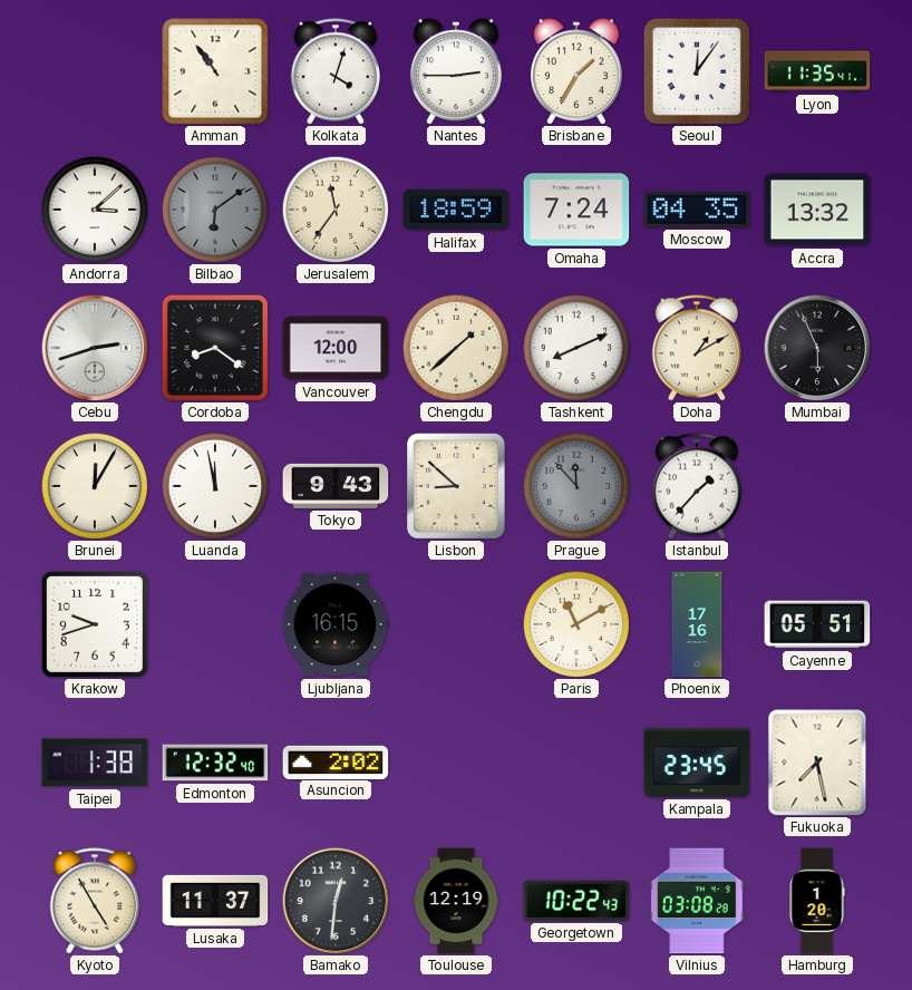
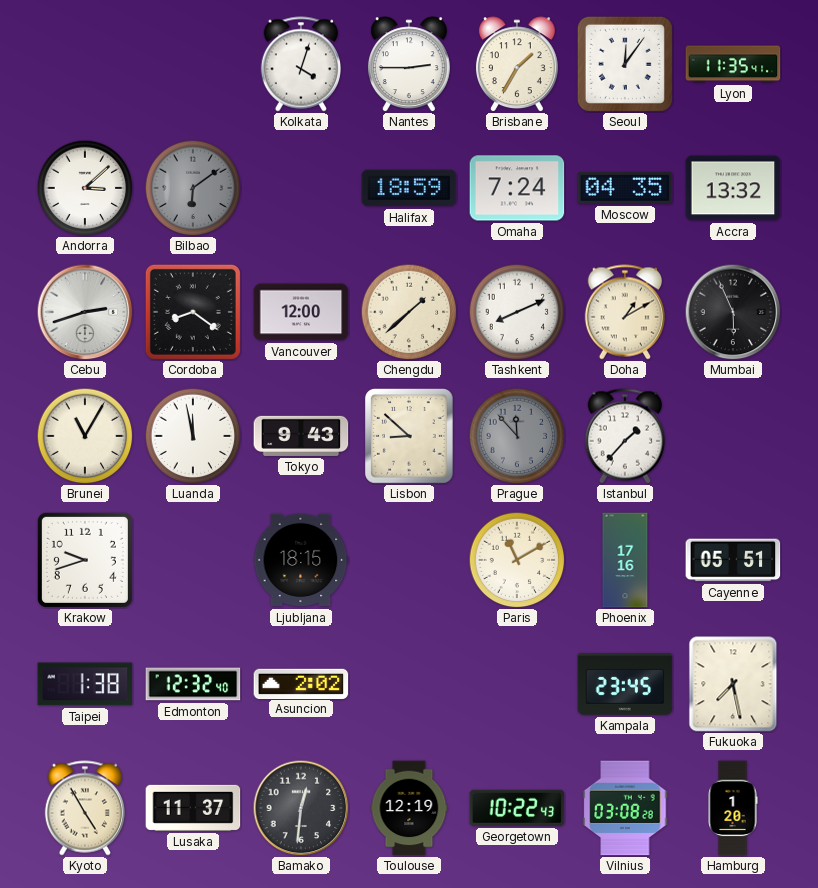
Amman: 10:54 -> none
Jerusalem: 11:36 -> none
Brunei: 12:05 -> 11:05
Ljubljana: 16:15 -> 18:15
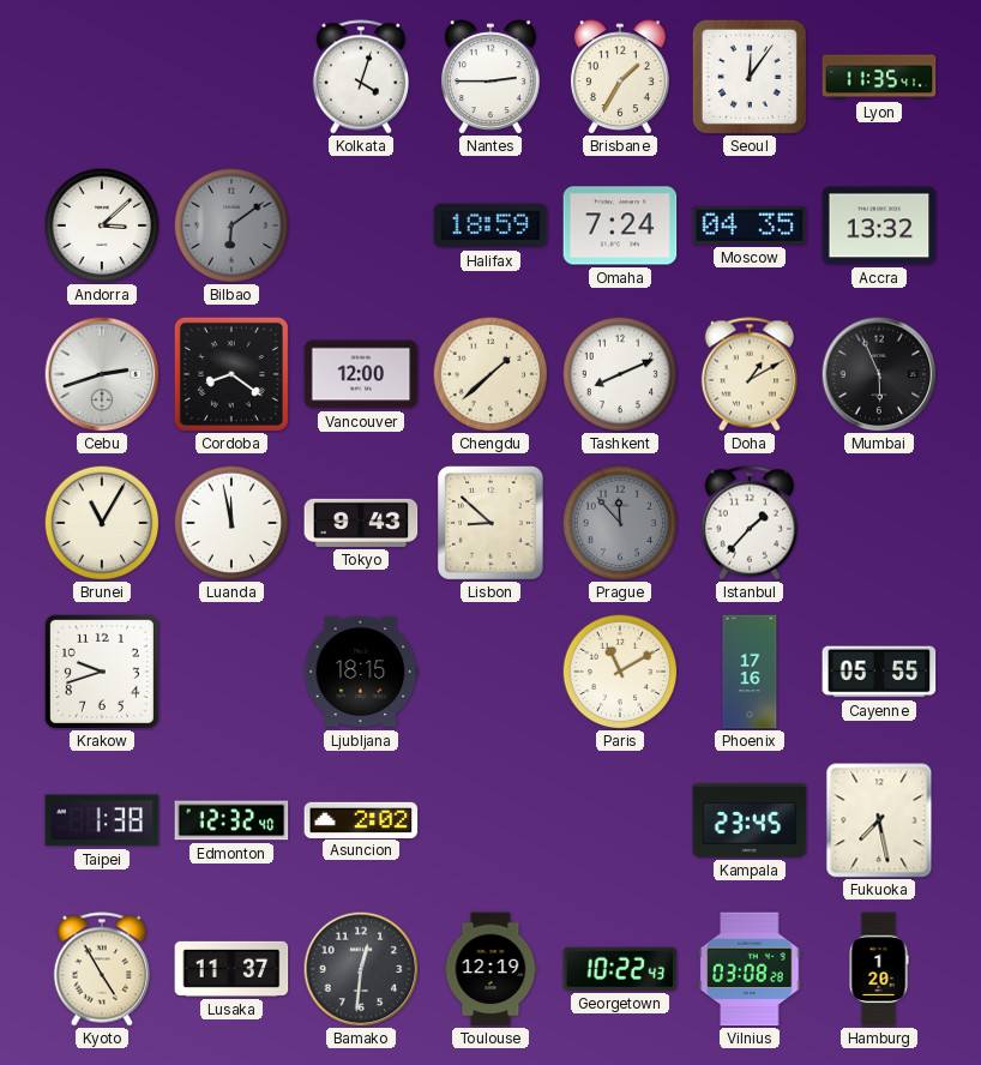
Cayenne: 05:51 -> 05:55
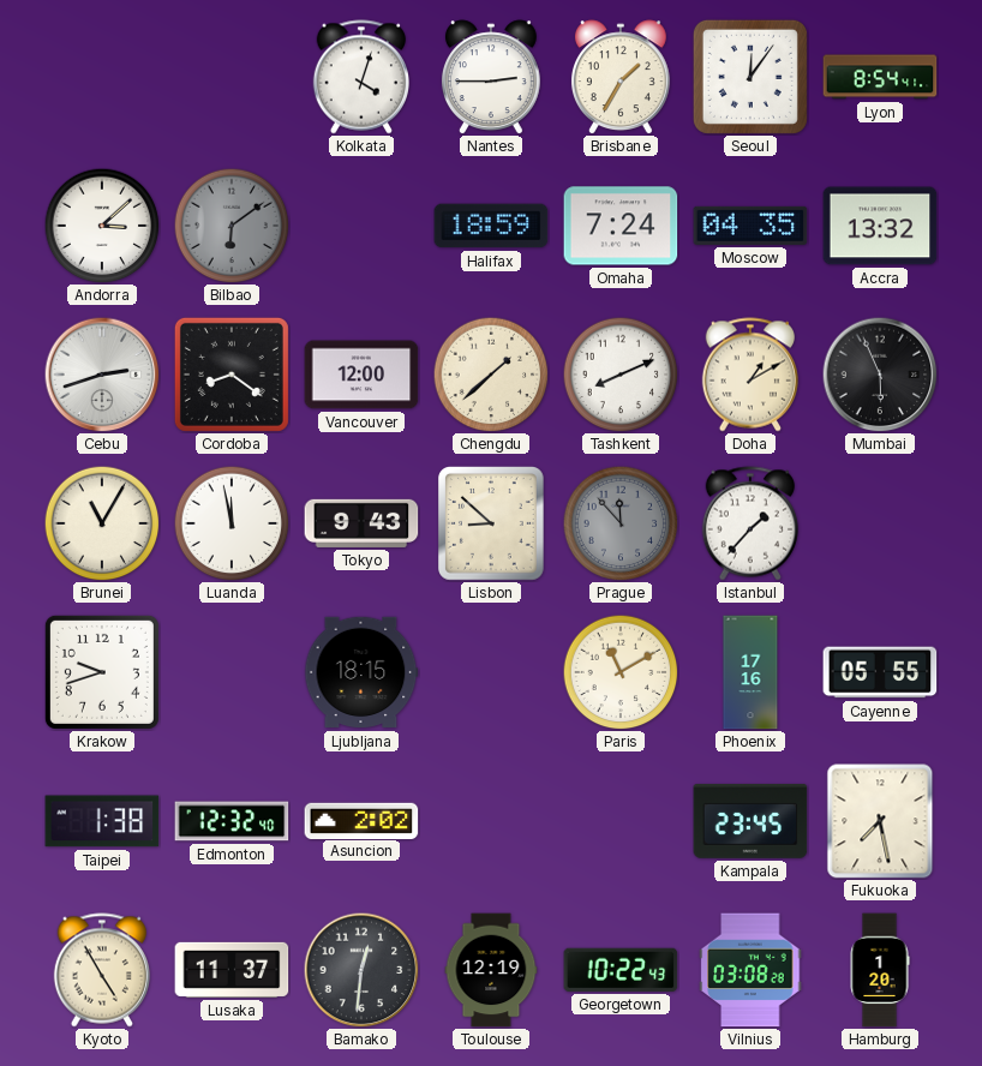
Lyon: 11:35 -> 8:54
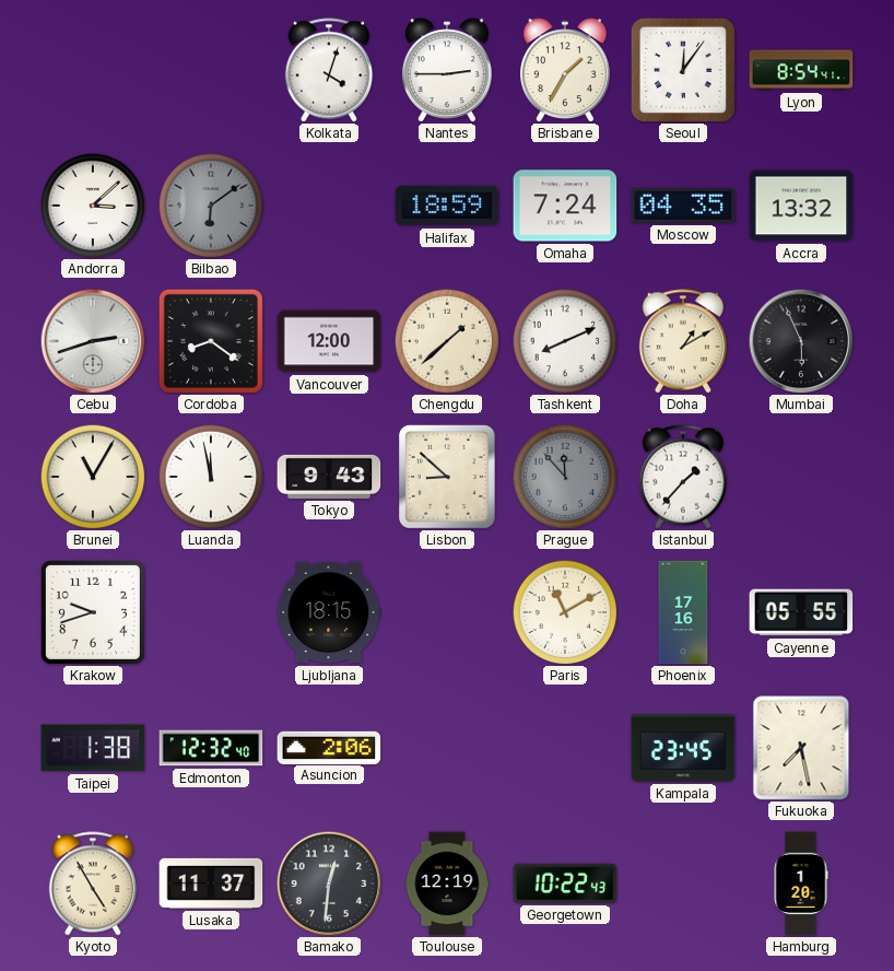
Asuncion: 2:02 -> 2:06
Vilnius: 03:08 -> none
